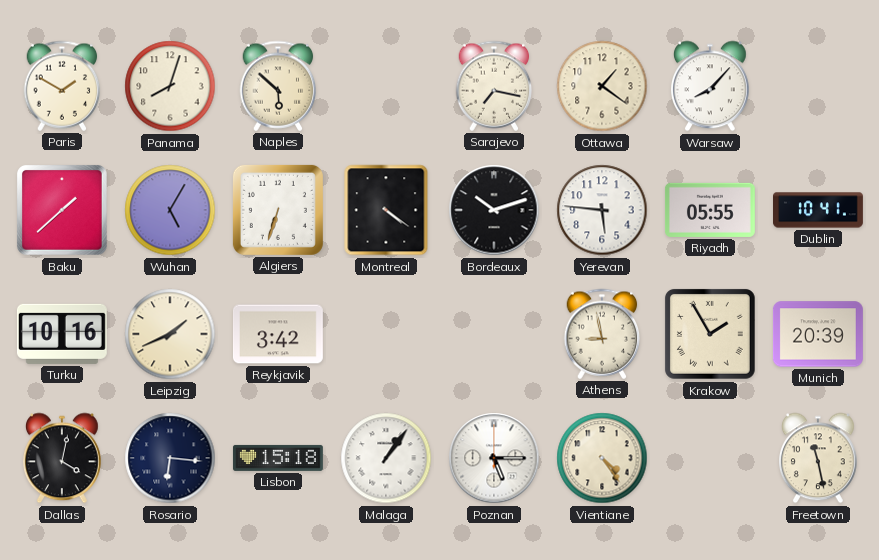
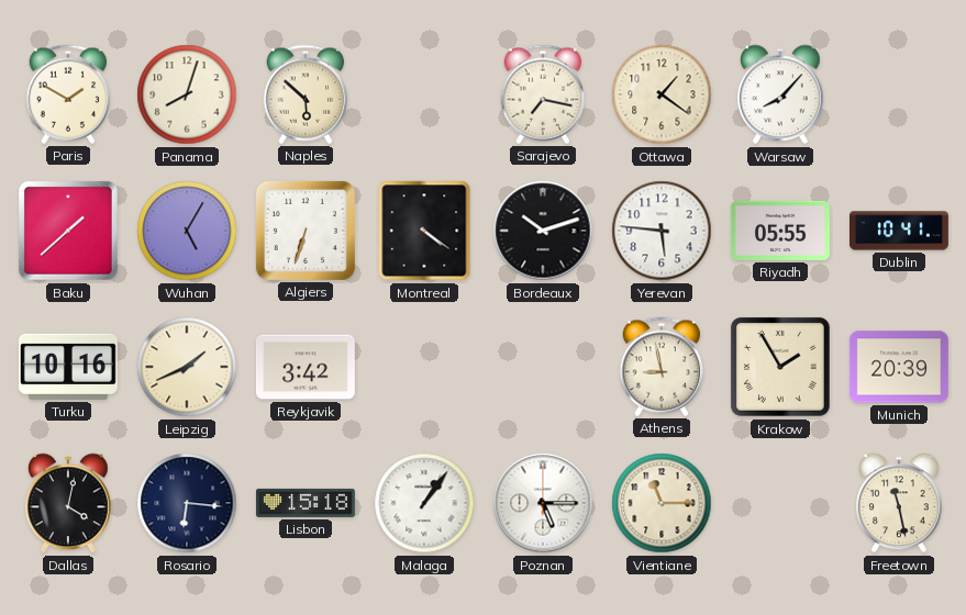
Vientiane: 4:24 -> 11:15
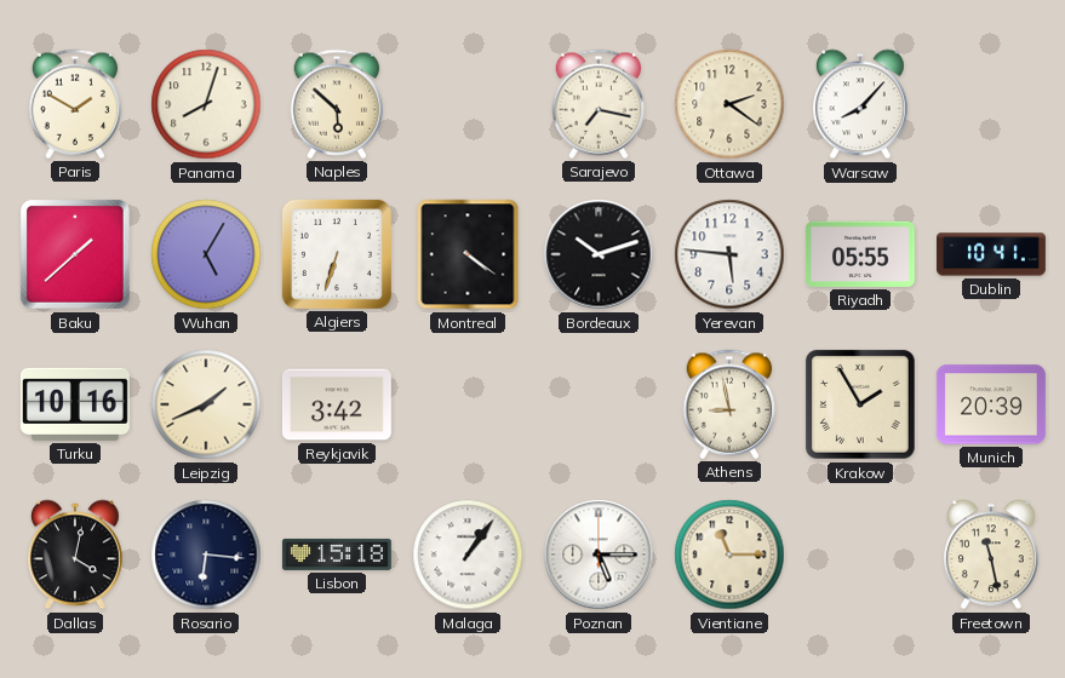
Ottawa: 1:21 -> 2:21
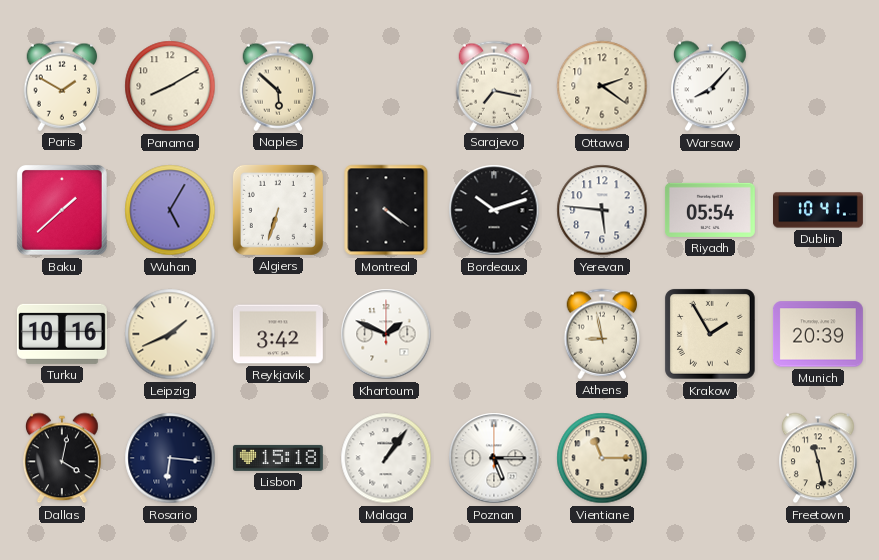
Panama: 8:03 -> 8:10
Riyadh: 05:55 -> 05:54
Khartoum: none -> 1:49
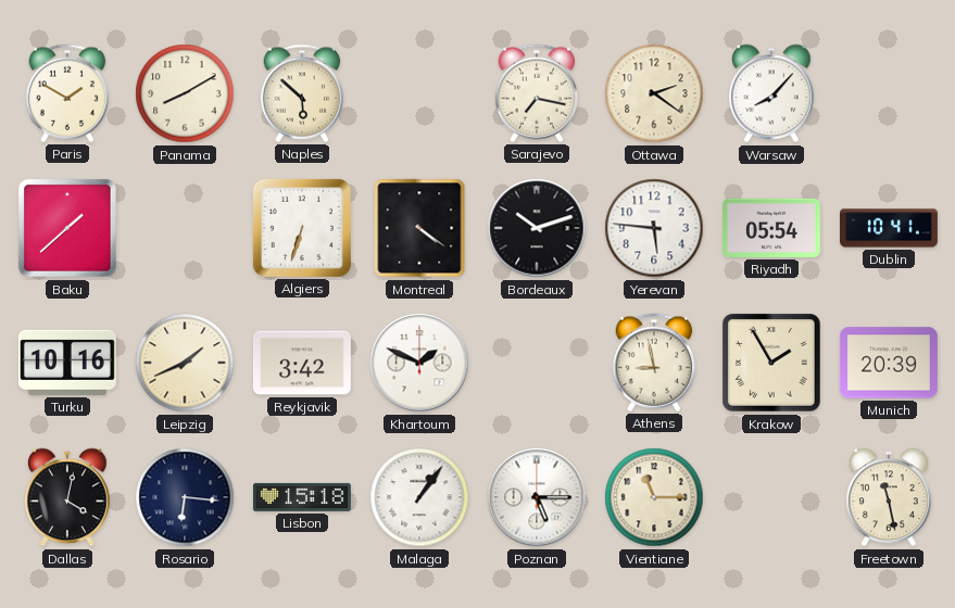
Wuhan: 5:05 -> none
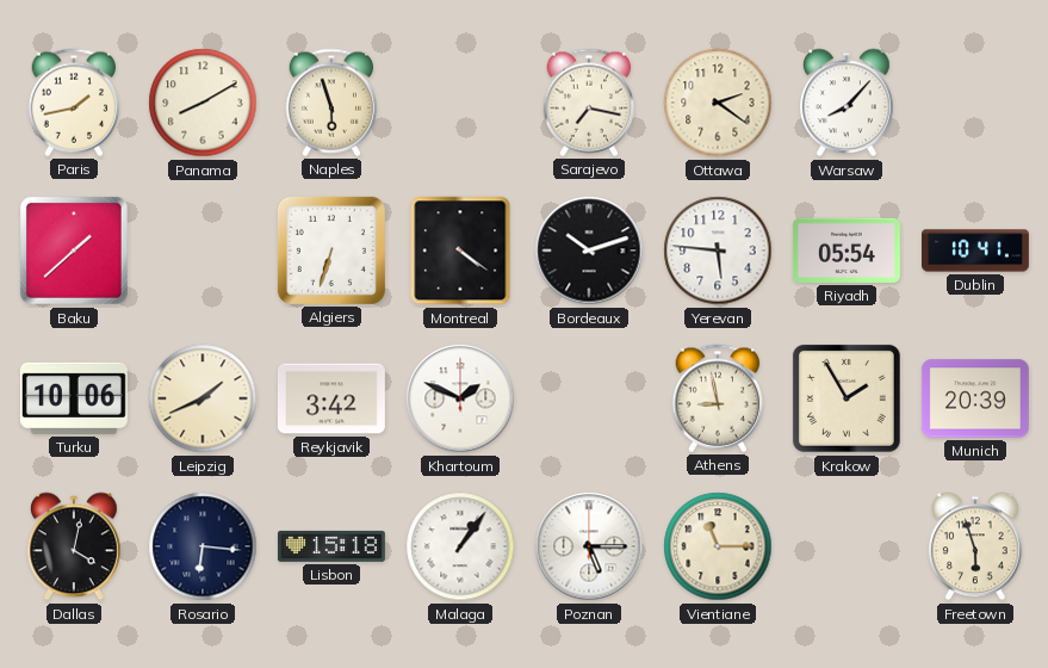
Paris: 1:50 -> 1:43
Naples: 5:52 -> 5:57
Turku: 10:16 -> 10:06
Freetown: 11:28 -> 5:57
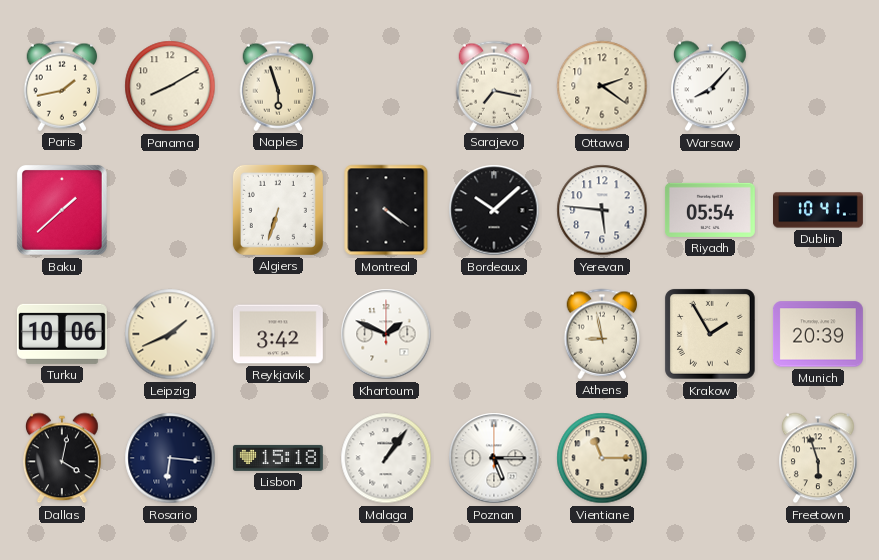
Bordeaux: 10:12 -> 10:08
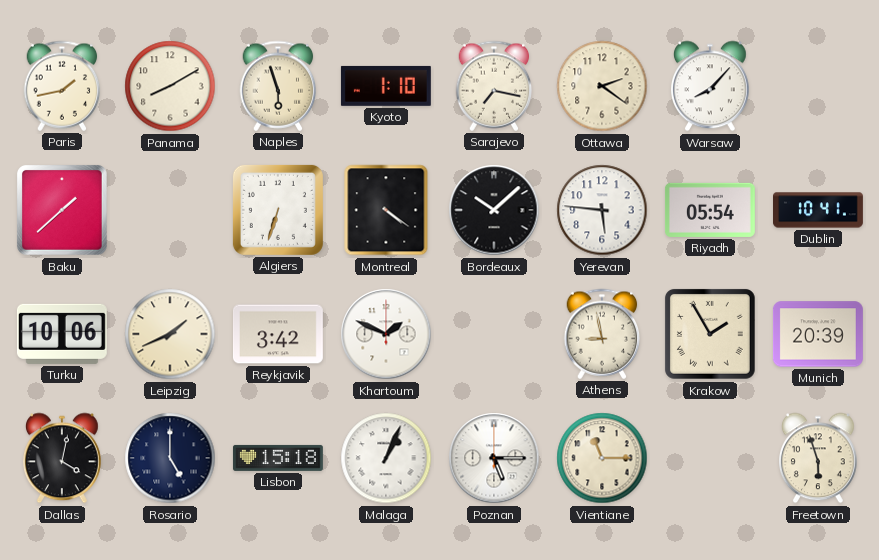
Kyoto: none -> 1:10
Rosario: 6:16 -> 5:00
Malaga: 1:06 -> 1:04
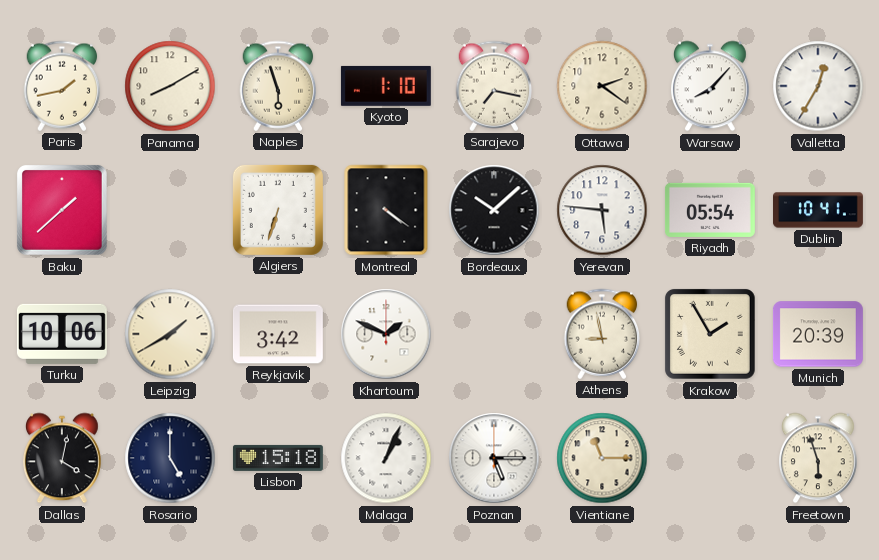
Valletta: none -> 12:35
Leipzig: 1:41 -> 1:40
